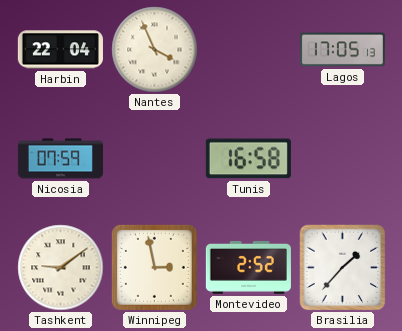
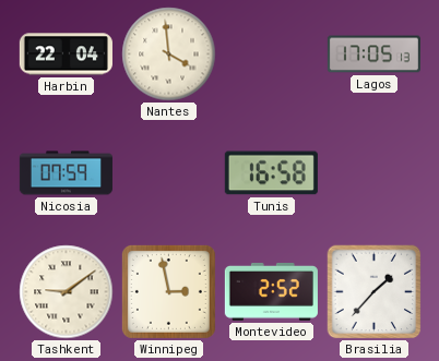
Nantes: 3:56 -> 3:59
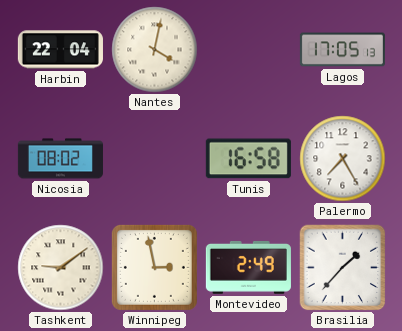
Nantes: 3:59 -> 4:02
Nicosia: 07:59 -> 08:02
Palermo: none -> 7:25
Montevideo: 2:52 -> 2:49
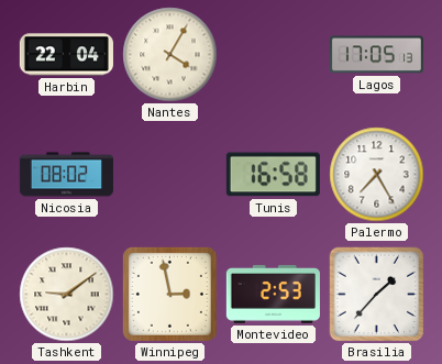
Nantes: 4:02 -> 4:05
Montevideo: 2:49 -> 2:53
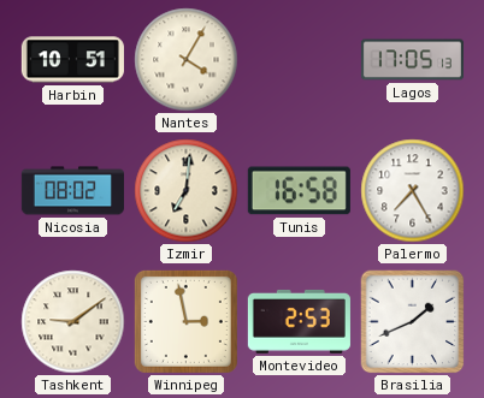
Harbin: 22:04 -> 10:51
Izmir: none -> 7:01
Brasilia: 1:37 -> 1:41
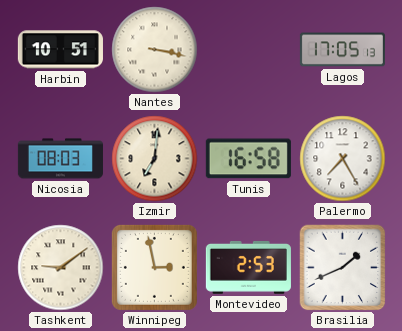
Nantes: 4:05 -> 3:17
Nicosia: 08:02 -> 08:03
